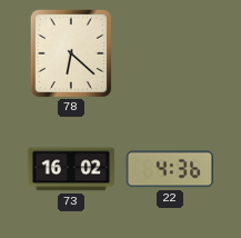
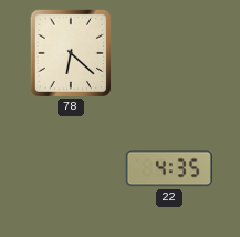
73: 16:02 -> none
22: 4:36 -> 4:35
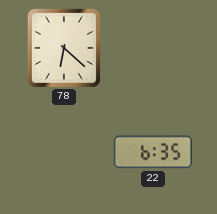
22: 4:35 -> 6:35
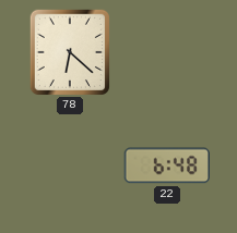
22: 6:35 -> 6:48
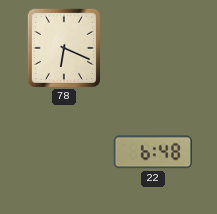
78: 6:22 -> 6:19
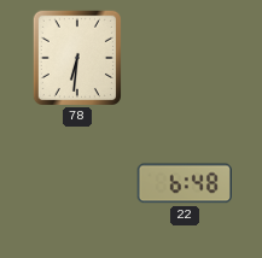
78: 6:19 -> 6:31
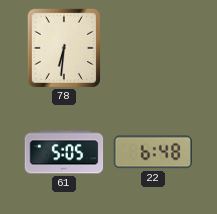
61: none -> 5:05
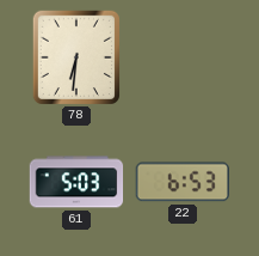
61: 5:05 -> 5:03
22: 6:48 -> 6:53
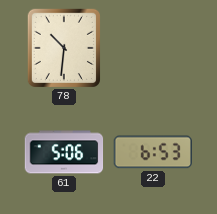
78: 6:31 -> 10:31
61: 5:03 -> 5:06
